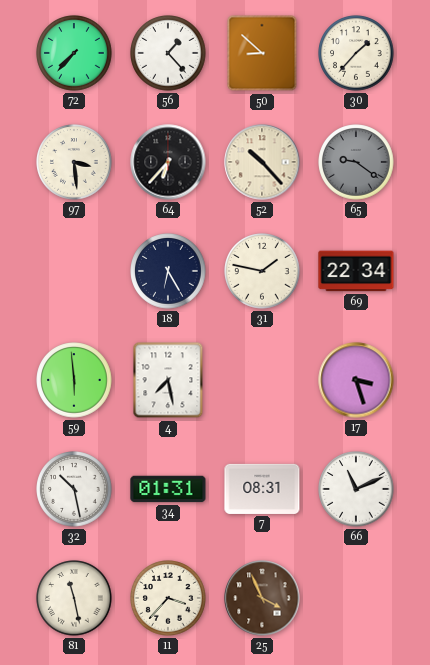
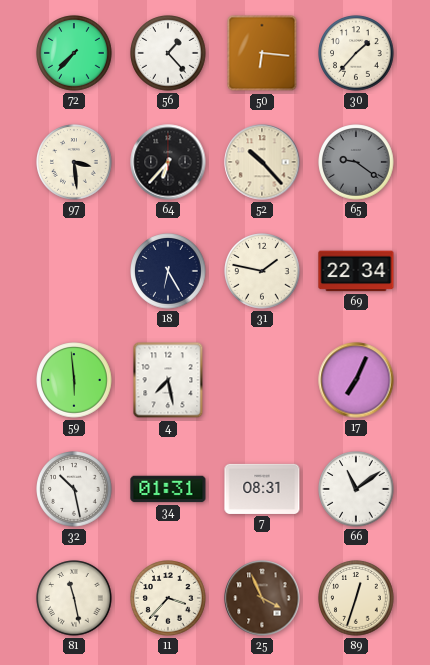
50: 8:52 -> 6:16
17: 3:27 -> 7:04
66: 11:11 -> 11:09
89: none -> 12:33
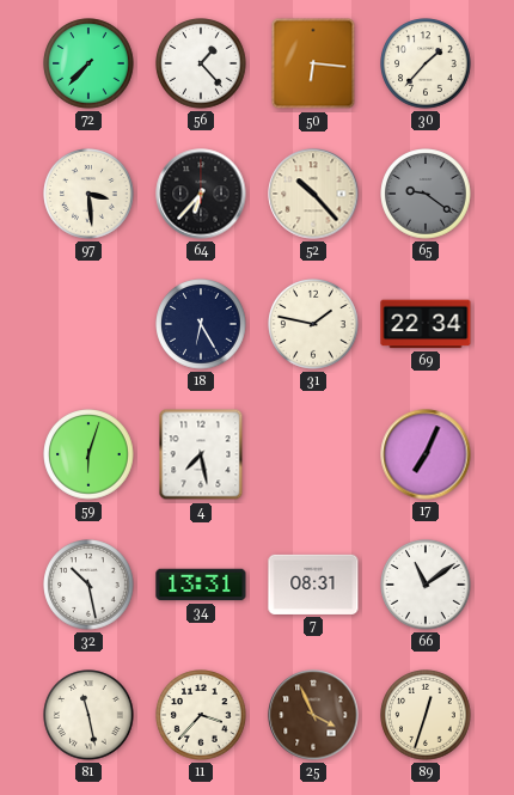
59: 5:59 -> 6:03
34: 01:31 -> 13:31
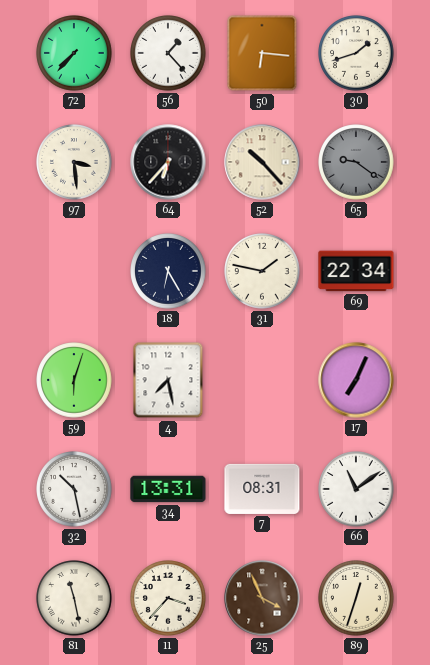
30: 1:37 -> 1:42
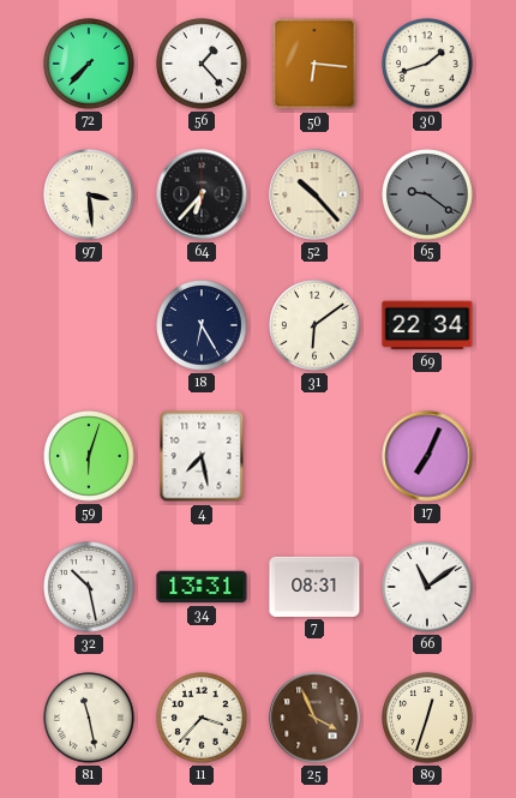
31: 1:47 -> 6:09
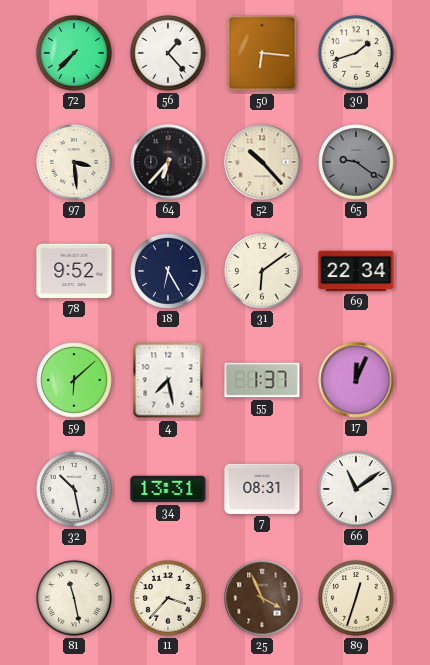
78: none -> 9:52
59: 6:03 -> 6:08
55: none -> 1:37
17: 7:04 -> 12:04
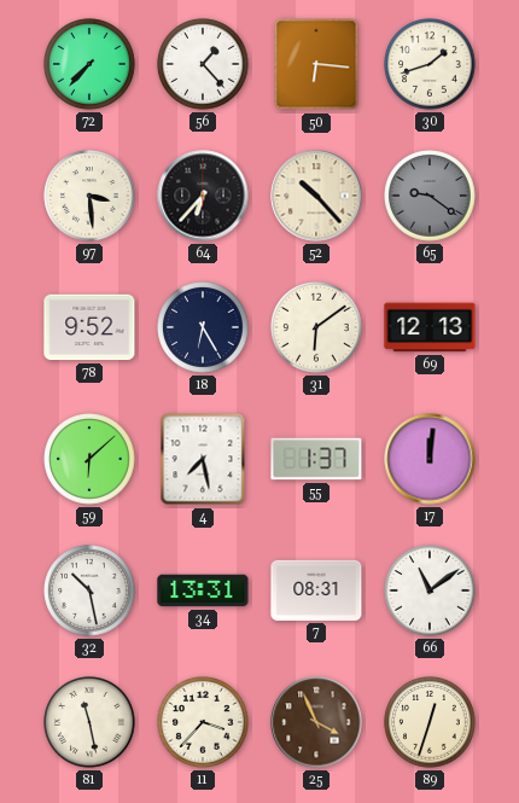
69: 22:34 -> 12:13
17: 12:04 -> 12:01
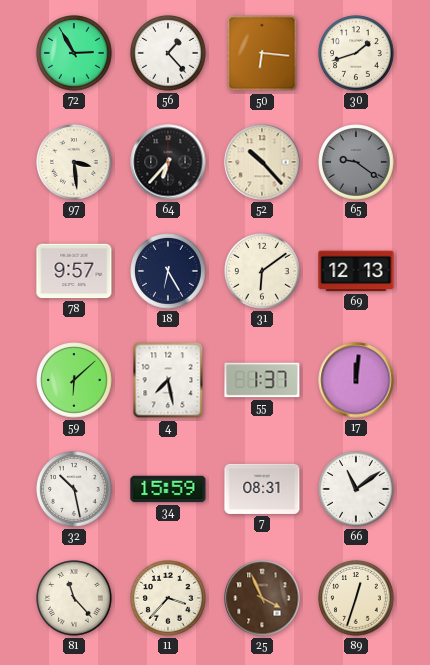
72: 7:37 -> 2:55
78: 9:52 -> 9:57
34: 13:31 -> 15:59
81: 11:28 -> 11:23
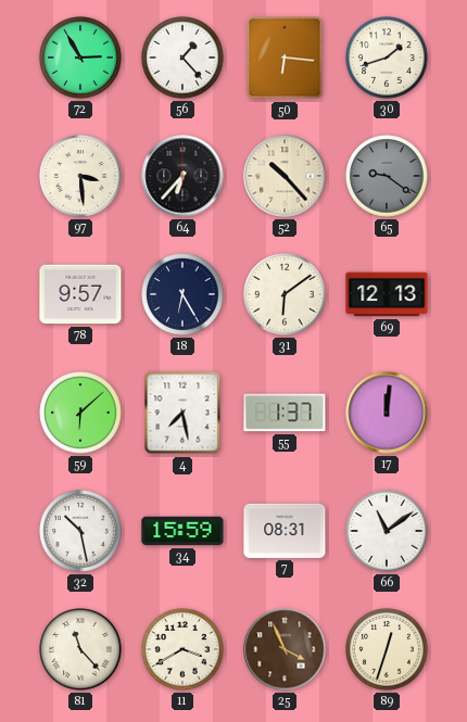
11: 3:37 -> 3:40
